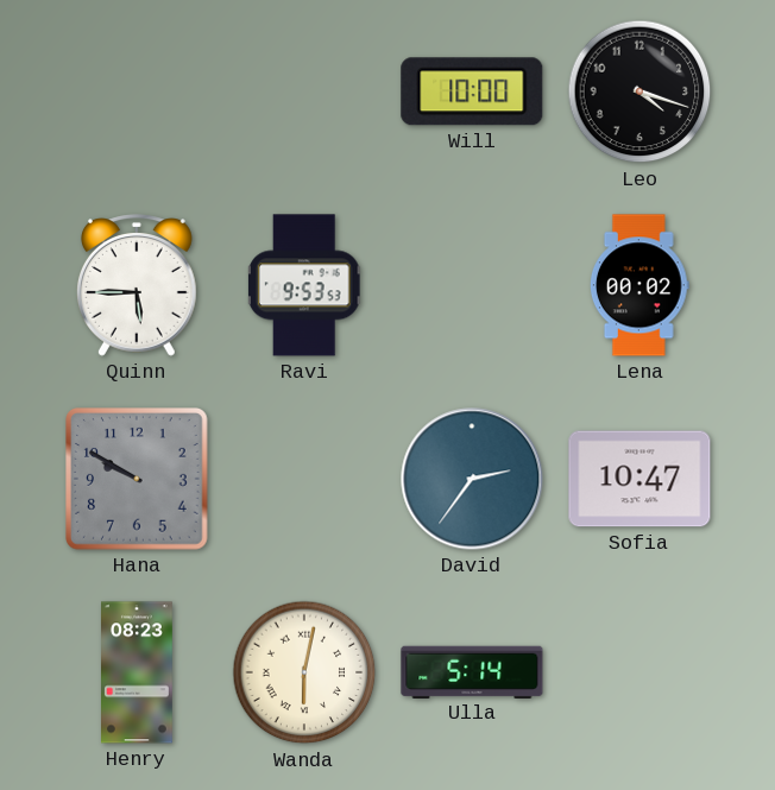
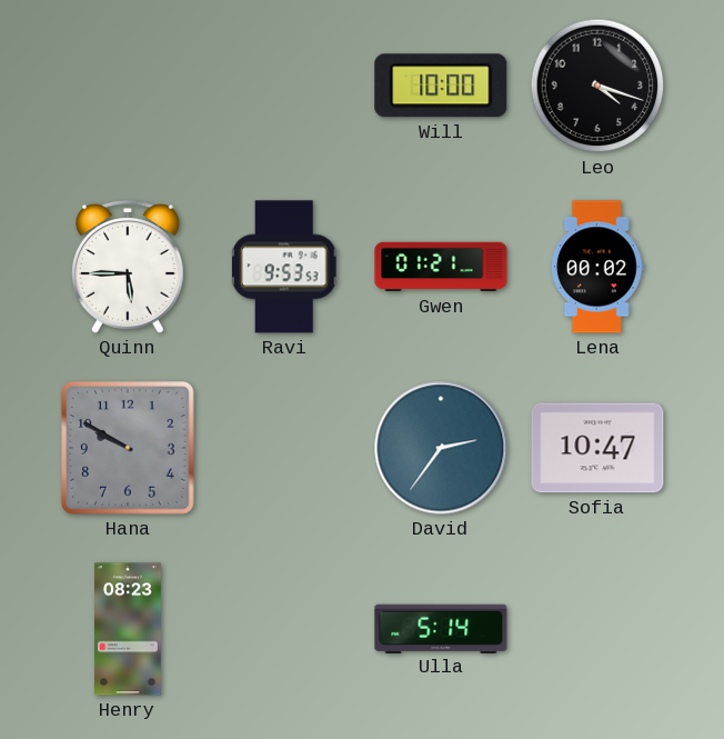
Gwen: none -> 01:21
Wanda: 6:02 -> none
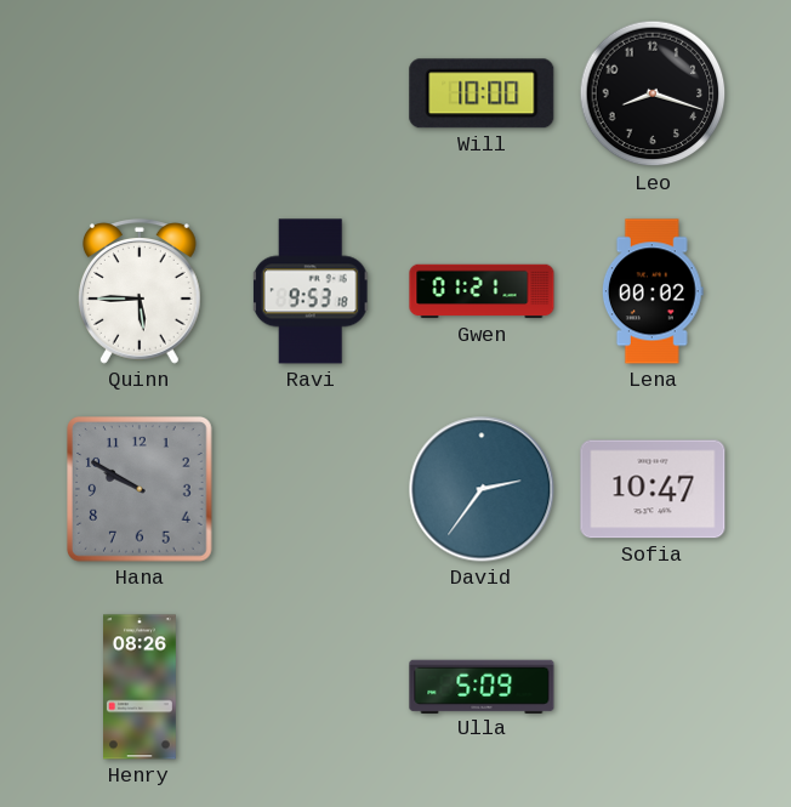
Leo: 4:18 -> 8:18
Ravi: 9:53:53 -> 9:53:18
Henry: 08:23 -> 08:26
Ulla: 5:14 -> 5:09
